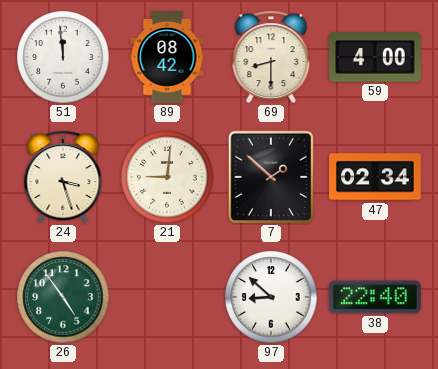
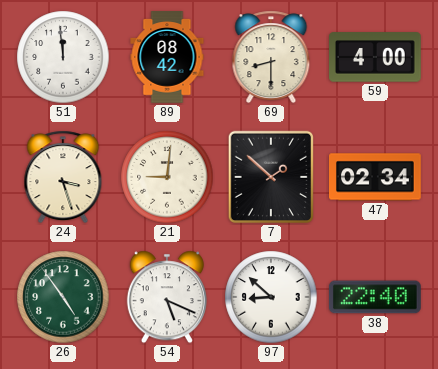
54: none -> 5:19
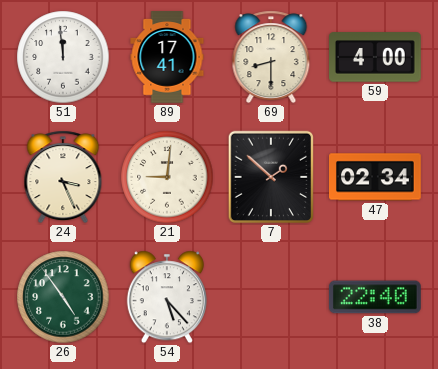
89: 08:42 -> 17:41
24: 3:27 -> 3:26
54: 5:19 -> 5:23
97: 8:52 -> none
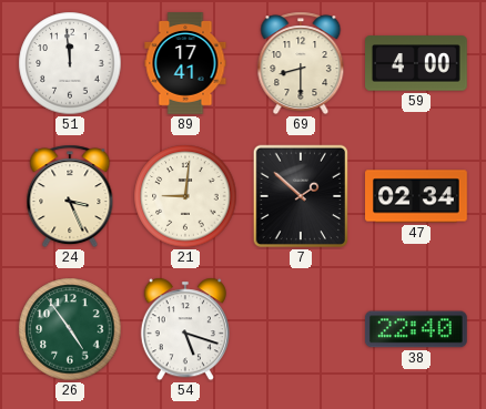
54: 5:23 -> 5:18
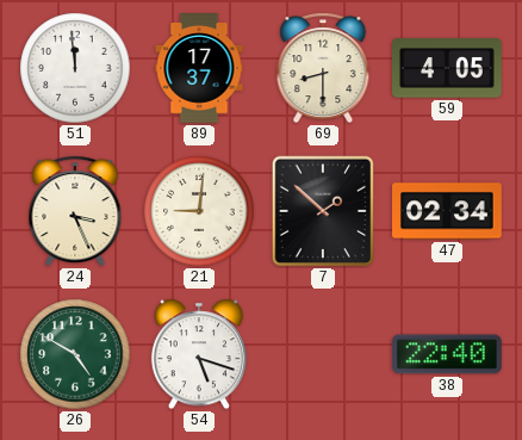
89: 17:41 -> 17:37
59: 4:00 -> 4:05
26: 4:54 -> 4:50
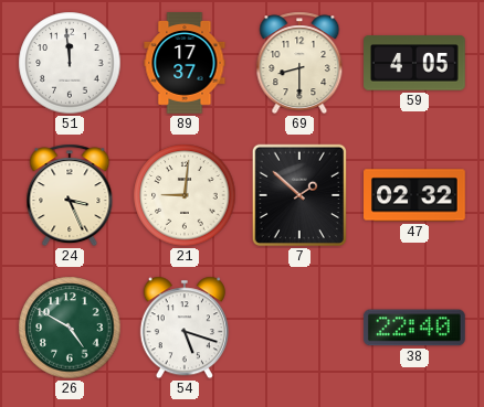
47: 02:34 -> 02:32
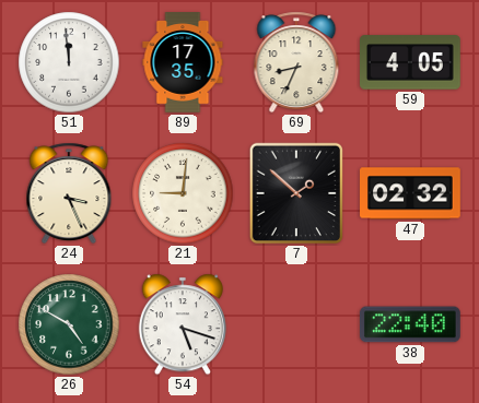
89: 17:37 -> 17:35
69: 8:30 -> 8:34
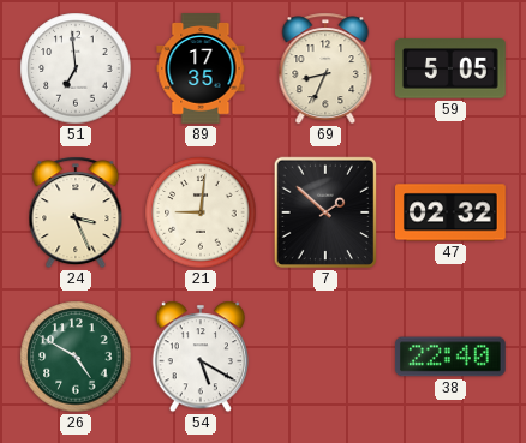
51: 11:59 -> 6:59
59: 4:05 -> 5:05
54: 5:18 -> 5:20
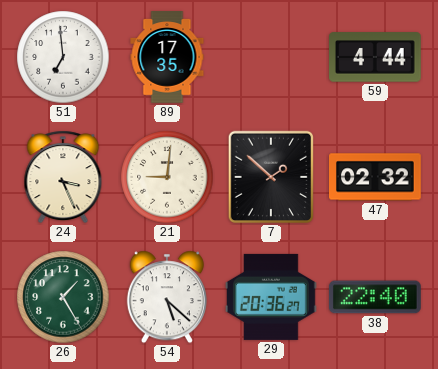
69: 8:34 -> none
59: 5:05 -> 4:44
26: 4:50 -> 1:25
54: 5:20 -> 5:22
29: none -> 20:36
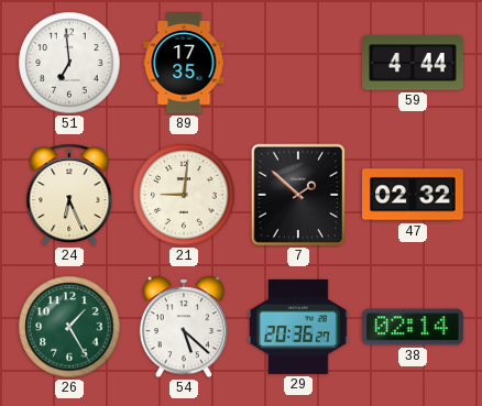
24: 3:26 -> 6:26
38: 22:40 -> 02:14
